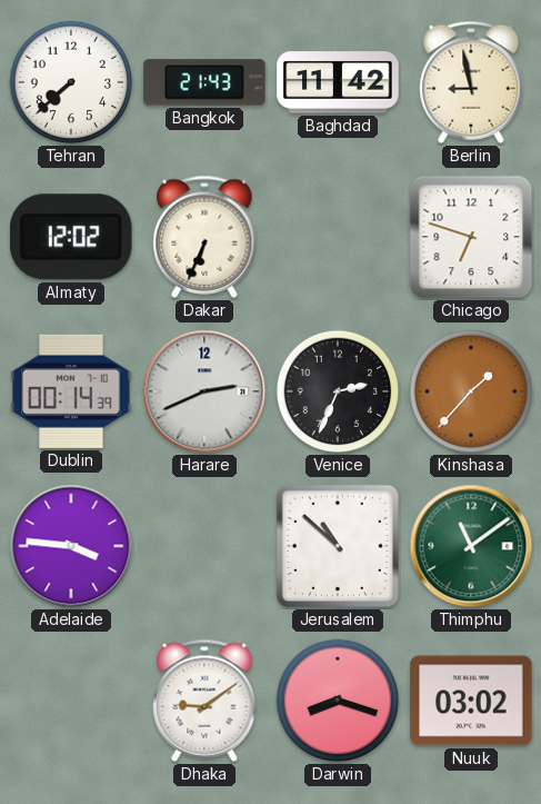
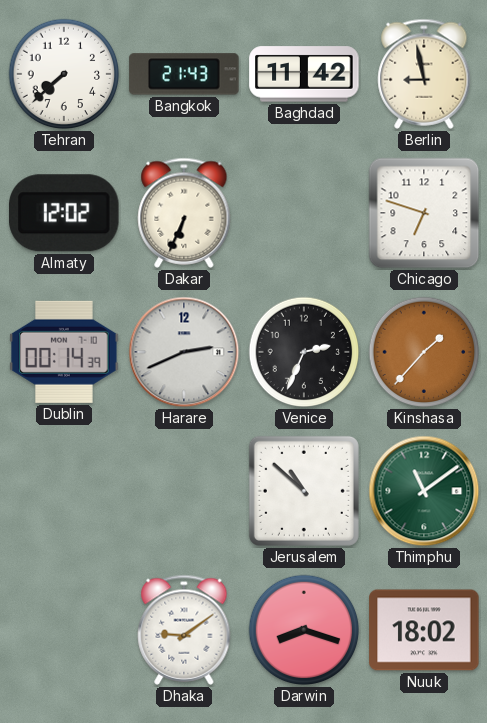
Adelaide: 3:46 -> none
Nuuk: 03:02 -> 18:02
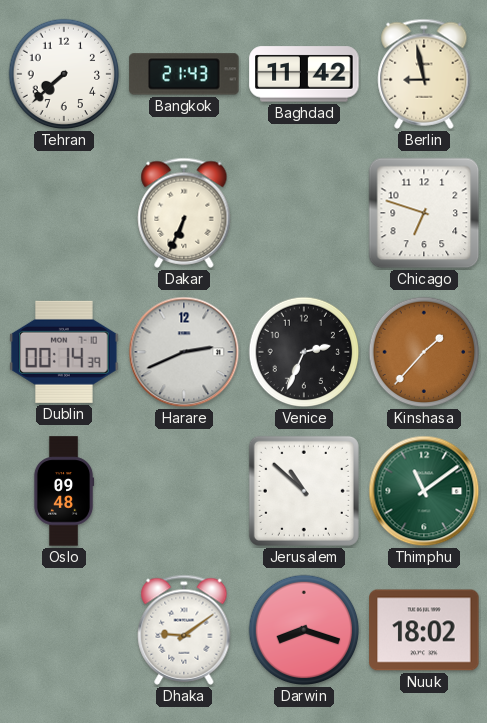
Almaty: 12:02 -> none
Oslo: none -> 09:48
